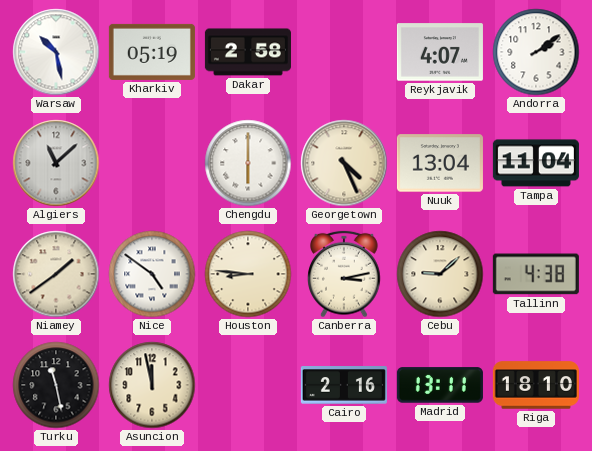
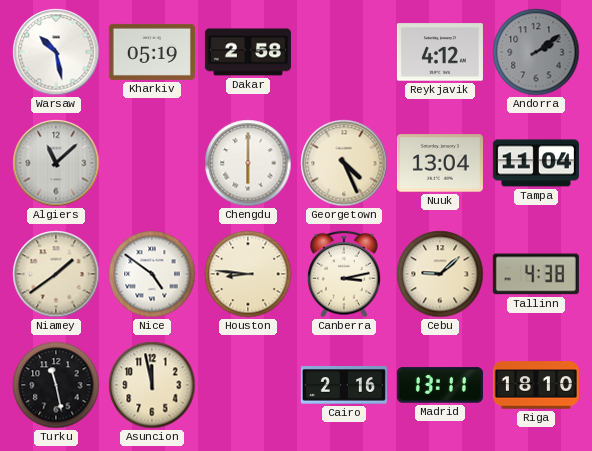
Reykjavik: 4:07 -> 4:12
Andorra dial: white -> grey
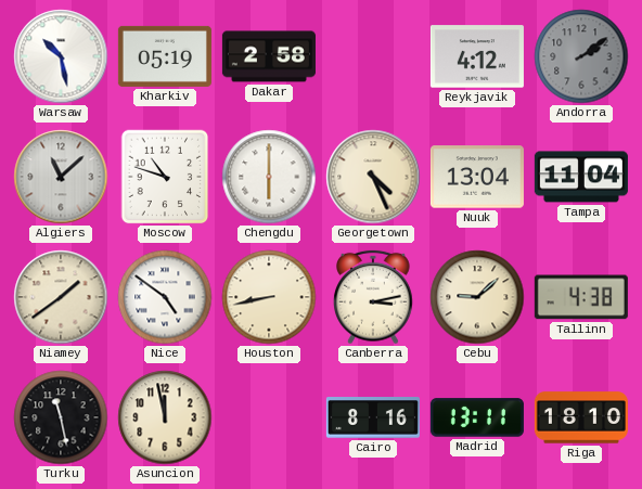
Moscow: none -> 10:48
Houston: 8:46 -> 8:43
Cairo: 2:16 -> 8:16
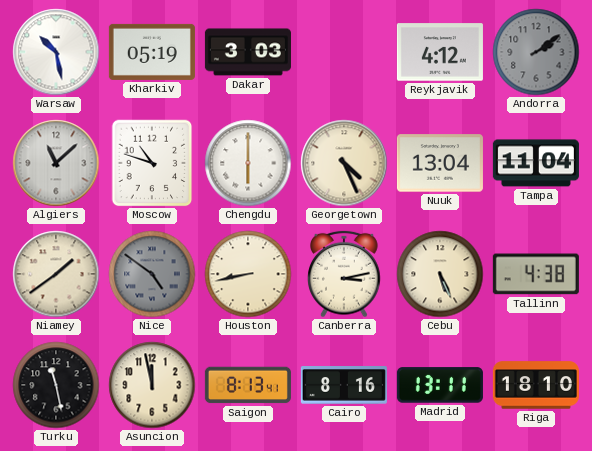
Dakar: 2:58 -> 3:03
Nice dial: white -> grey
Cebu: 9:08 -> 5:26
Saigon: none -> 8:13
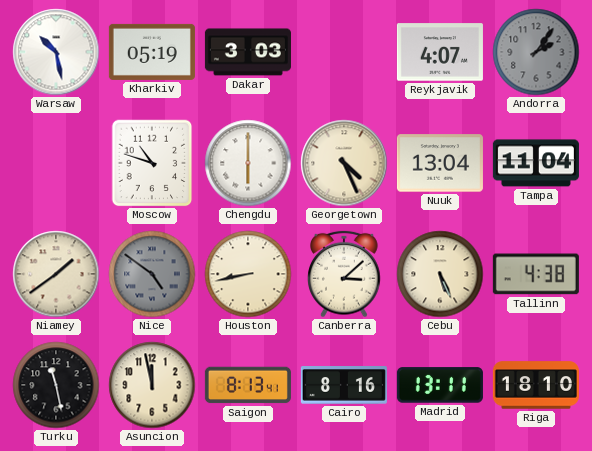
Reykjavik: 4:12 -> 4:07
Andorra: 2:09 -> 2:06
Algiers: 11:08 -> none
Canberra: 3:13 -> 3:08
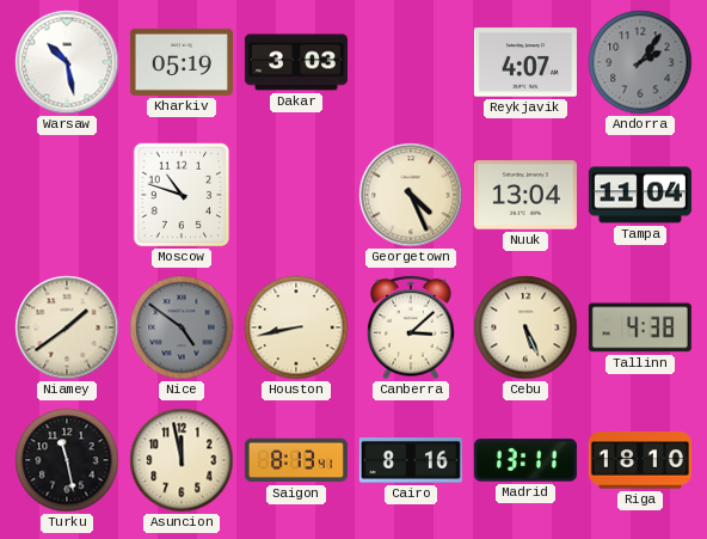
Chengdu: 6:00 -> none
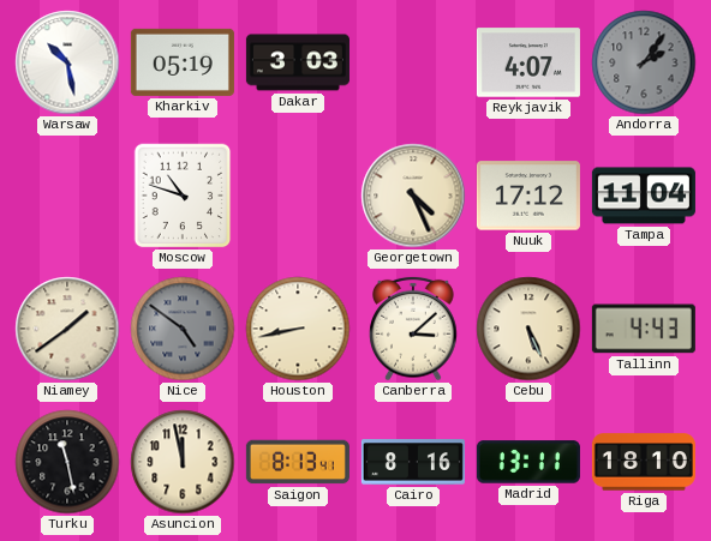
Nuuk: 13:04 -> 17:12
Tallinn: 4:38 -> 4:43
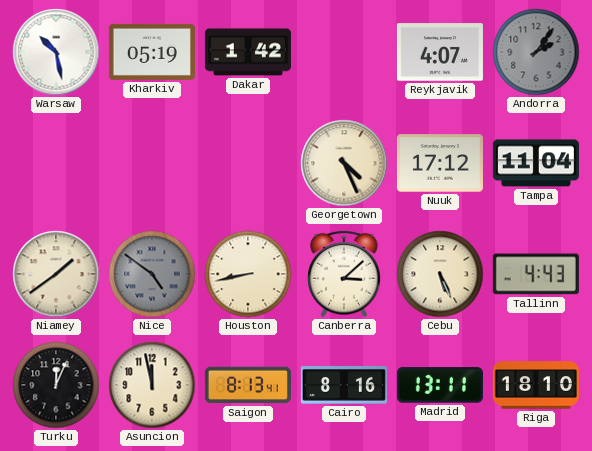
Dakar: 3:03 -> 1:42
Moscow: 10:48 -> none
Turku: 11:28 -> 12:04
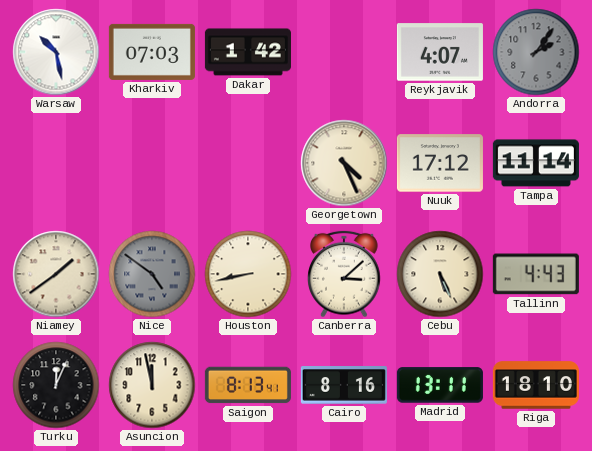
Kharkiv: 05:19 -> 07:03
Tampa: 11:04 -> 11:14
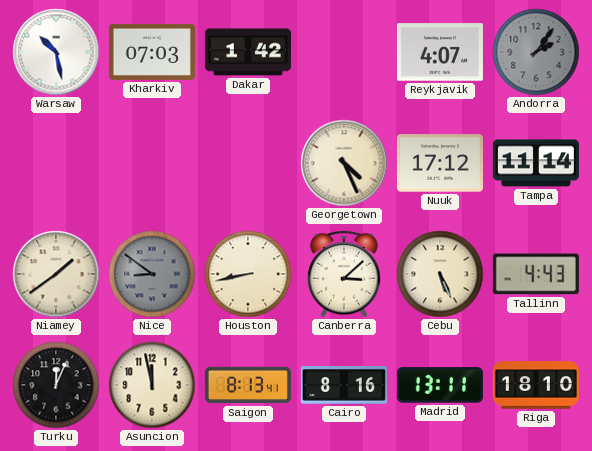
Nice: 4:51 -> 8:51
